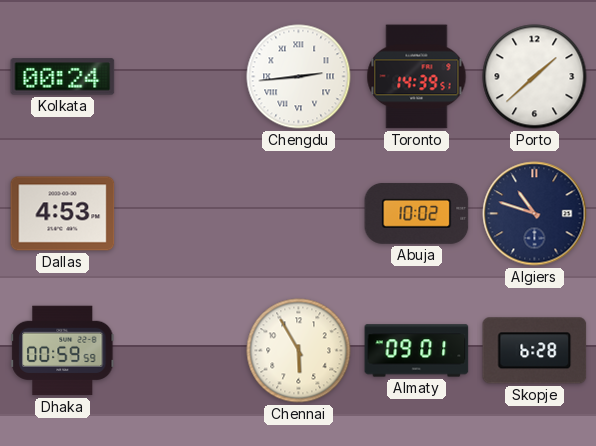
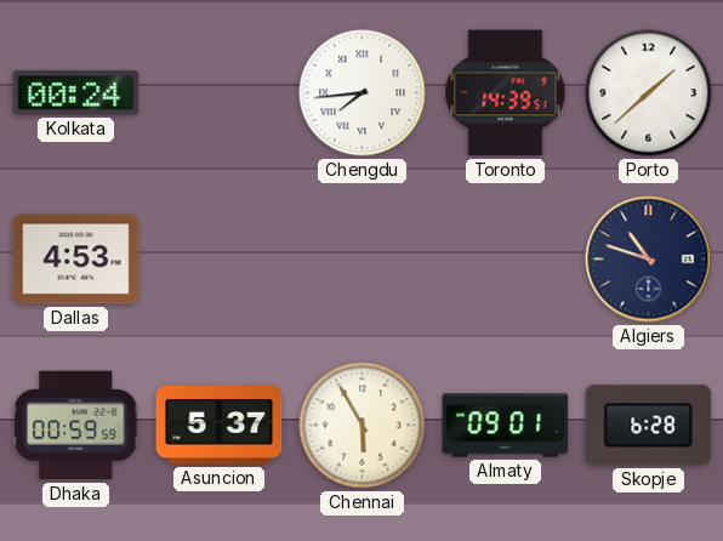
Chengdu: 2:44 -> 7:44
Abuja: 10:02 -> none
Asuncion: none -> 5:37
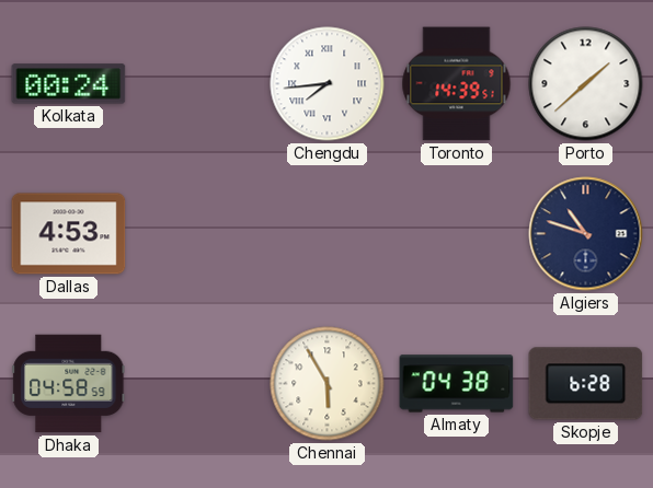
Dhaka: 00:59 -> 04:58
Asuncion: 5:37 -> none
Almaty: 09:01 -> 04:38
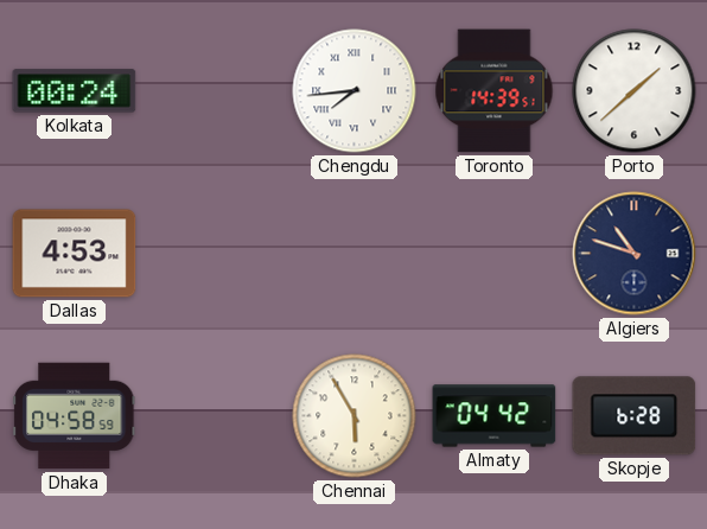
Almaty: 04:38 -> 04:42
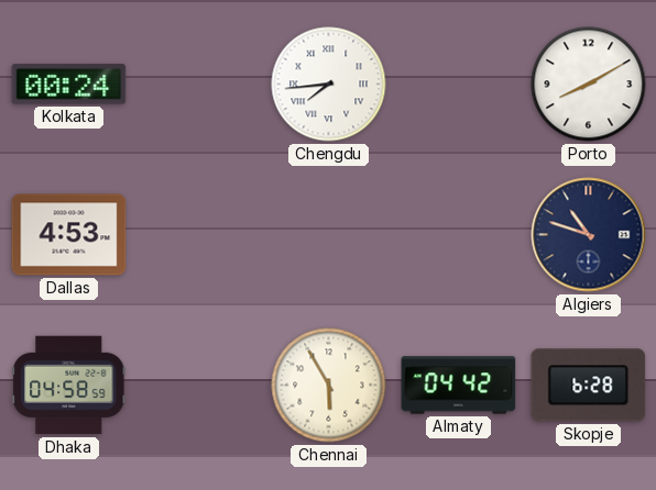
Toronto: 14:39 -> none
Porto: 1:38 -> 8:10
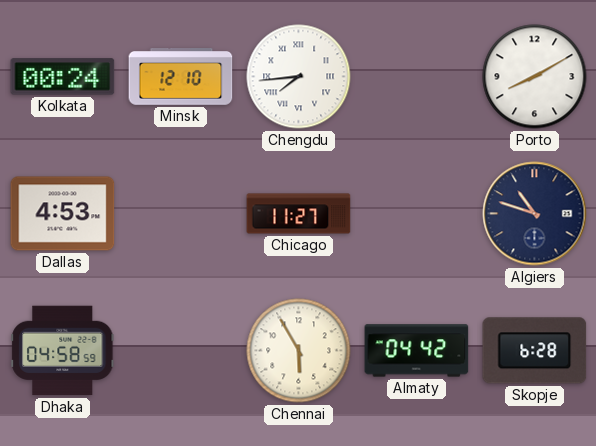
Minsk: none -> 12:10
Chicago: none -> 11:27
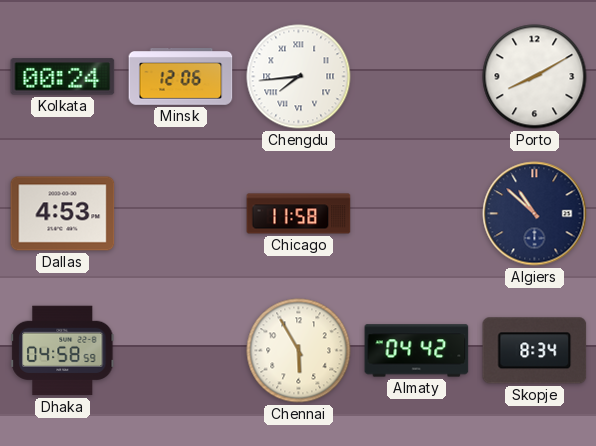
Minsk: 12:10 -> 12:06
Chicago: 11:27 -> 11:58
Algiers: 10:48 -> 10:52
Skopje: 6:28 -> 8:34
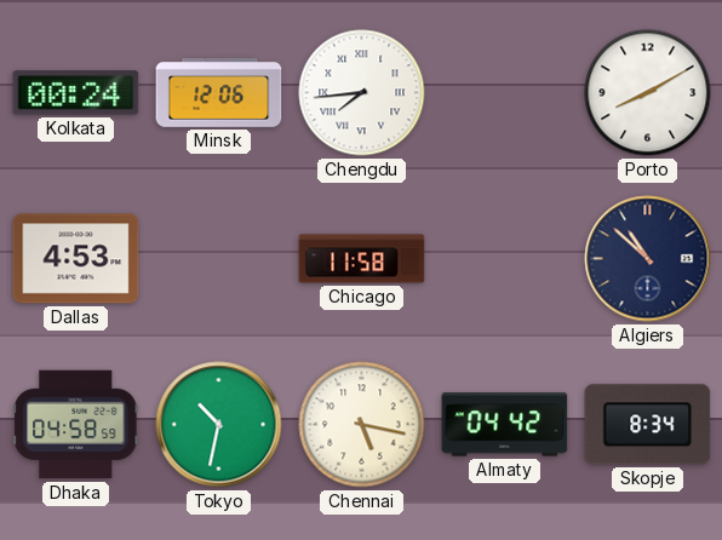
Tokyo: none -> 10:32
Chennai: 5:55 -> 5:17
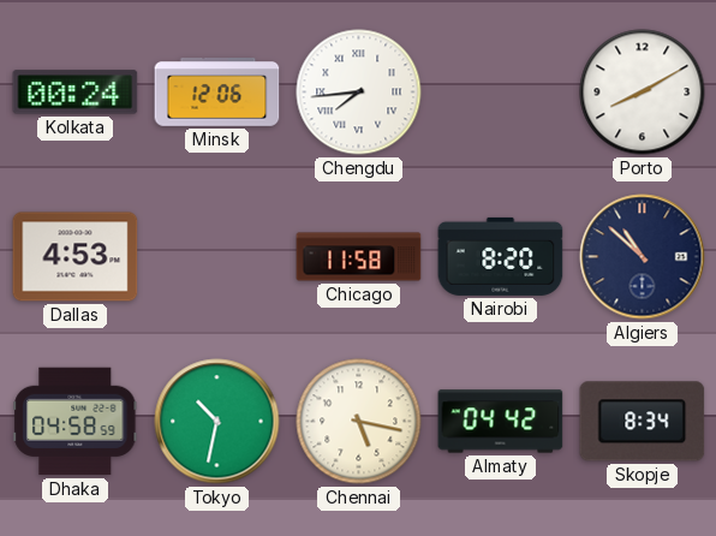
Nairobi: none -> 8:20
